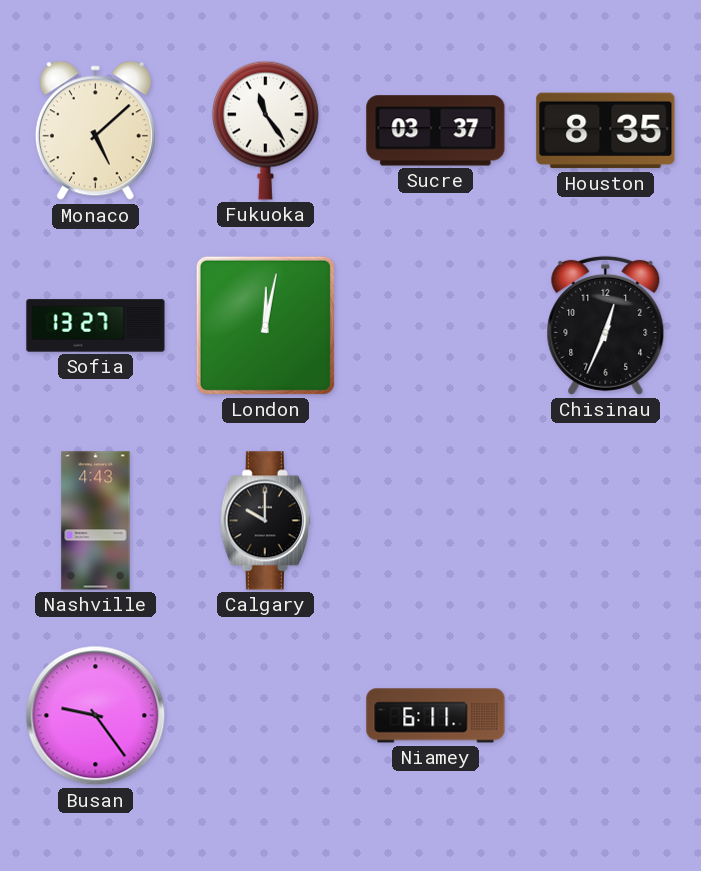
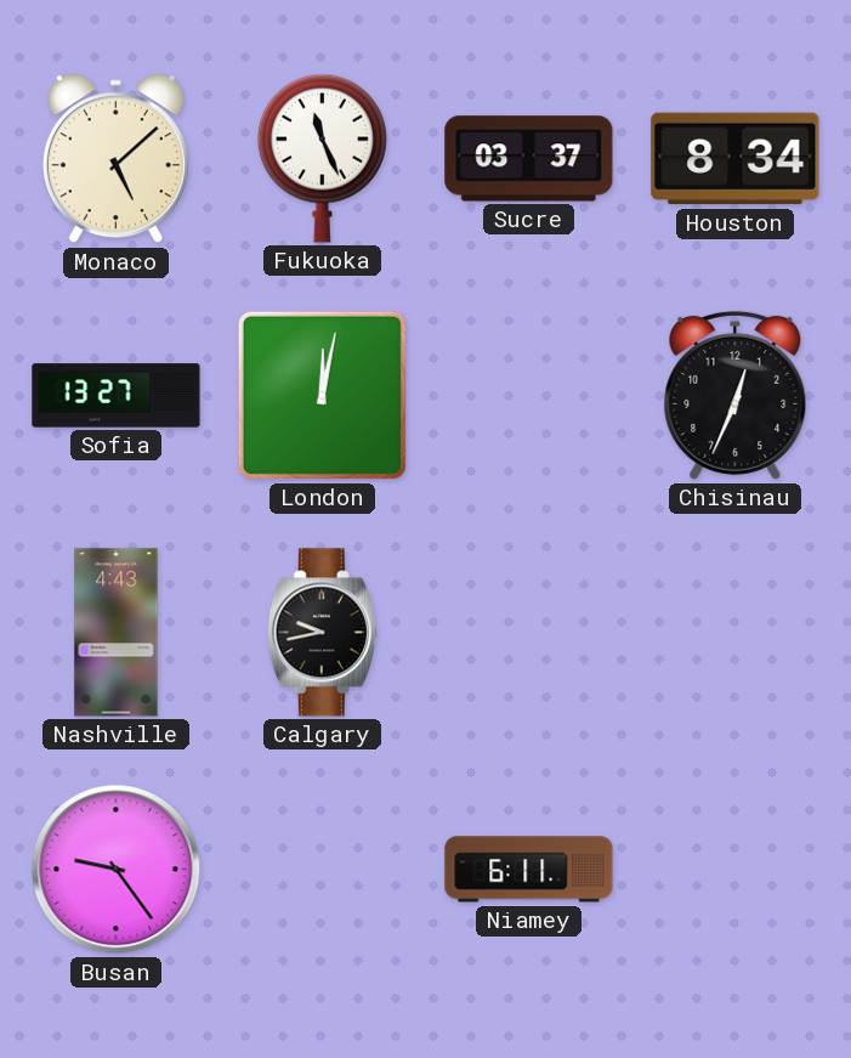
Fukuoka: 11:24 -> 11:26
Houston: 8:35 -> 8:34
Calgary: 10:00 -> 9:43
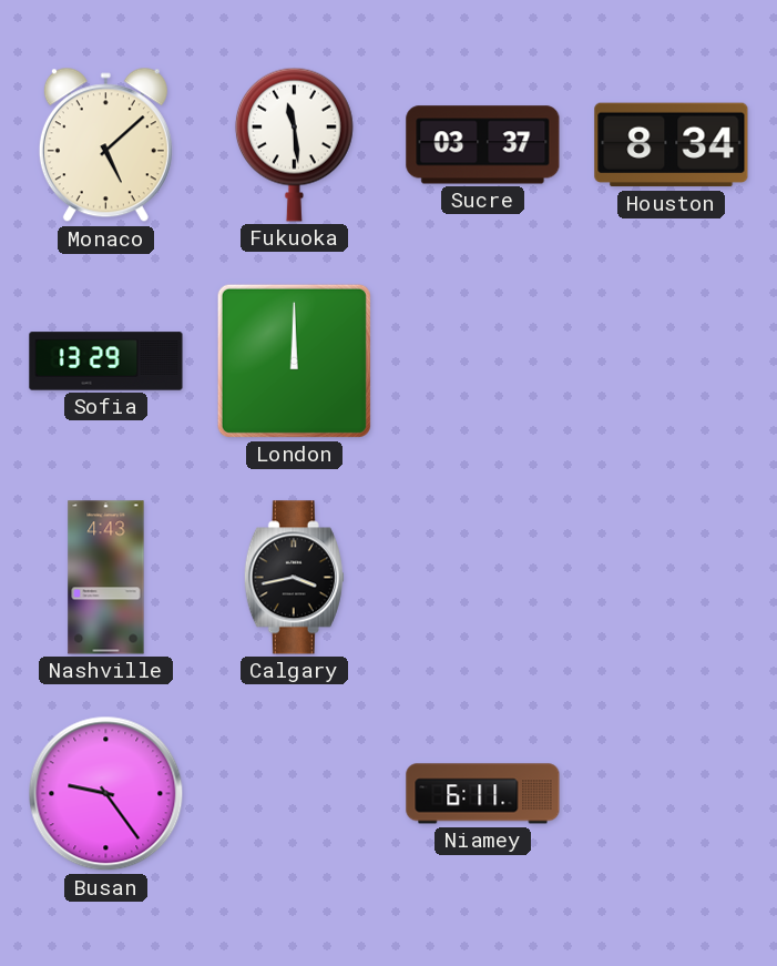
Fukuoka: 11:26 -> 11:29
Sofia: 13:27 -> 13:29
London: 12:02 -> 12:00
Chisinau: 12:34 -> none
Calgary: 9:43 -> 3:43
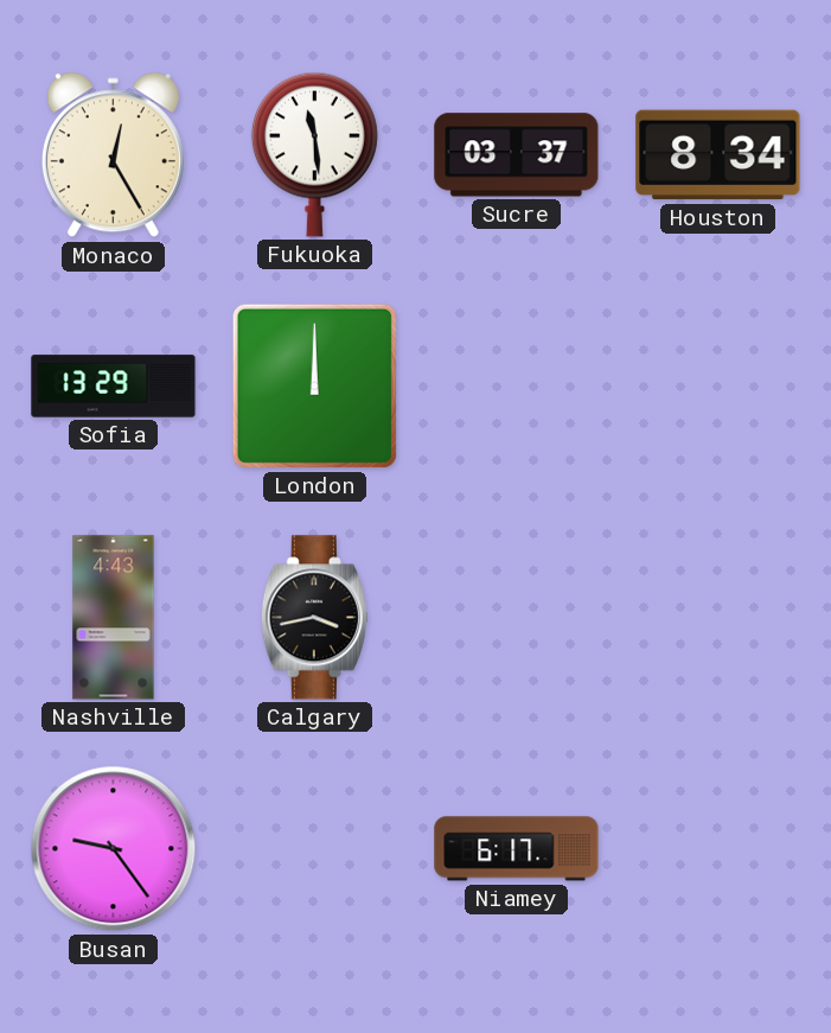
Monaco: 5:08 -> 12:25
Niamey: 6:11 -> 6:17
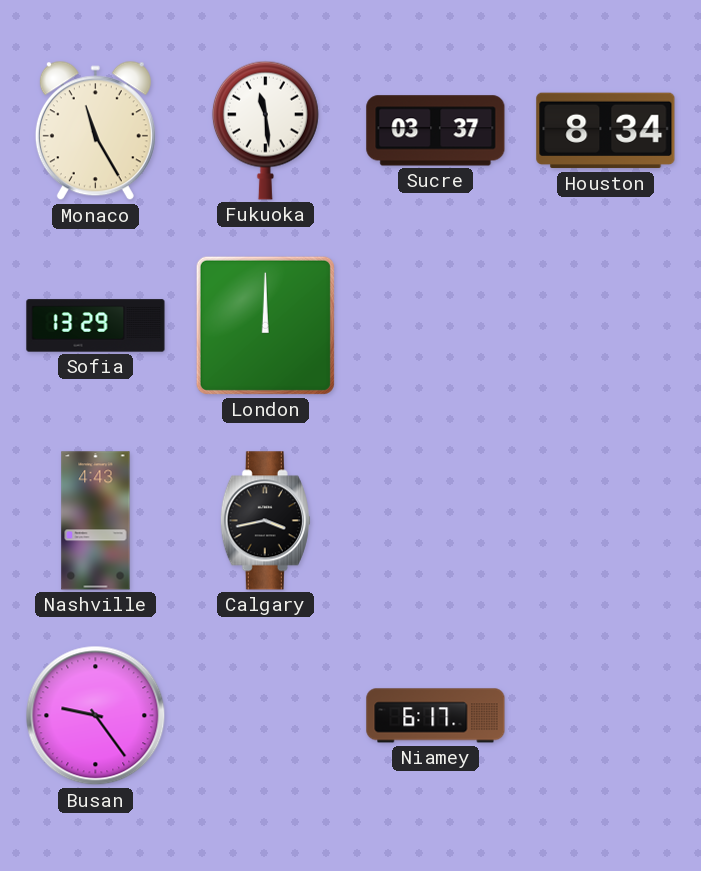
Monaco: 12:25 -> 11:25
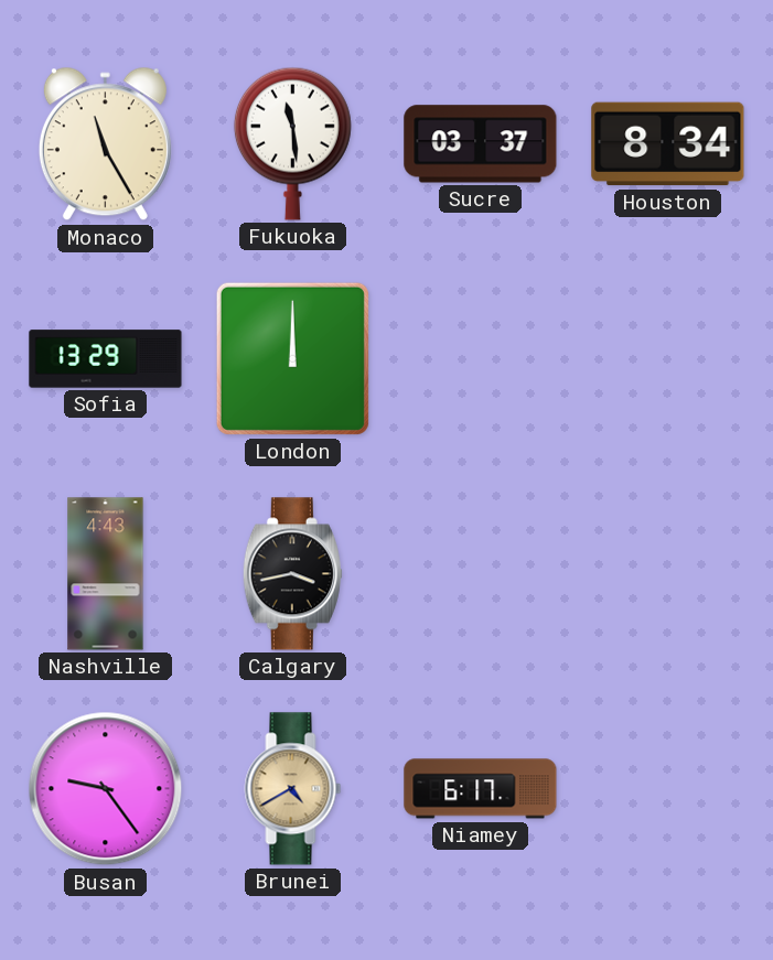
Brunei: none -> 4:40
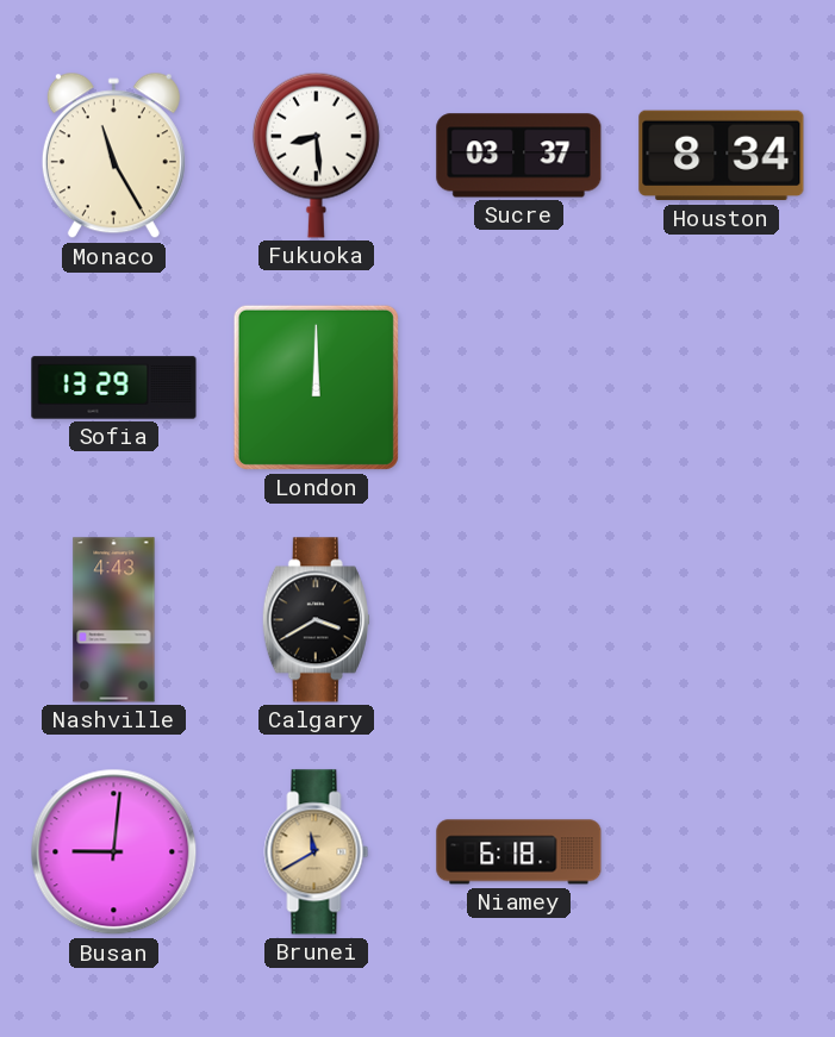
Fukuoka: 11:29 -> 8:29
Calgary: 3:43 -> 3:40
Busan: 9:24 -> 9:01
Brunei: 4:40 -> 11:40
Niamey: 6:17 -> 6:18
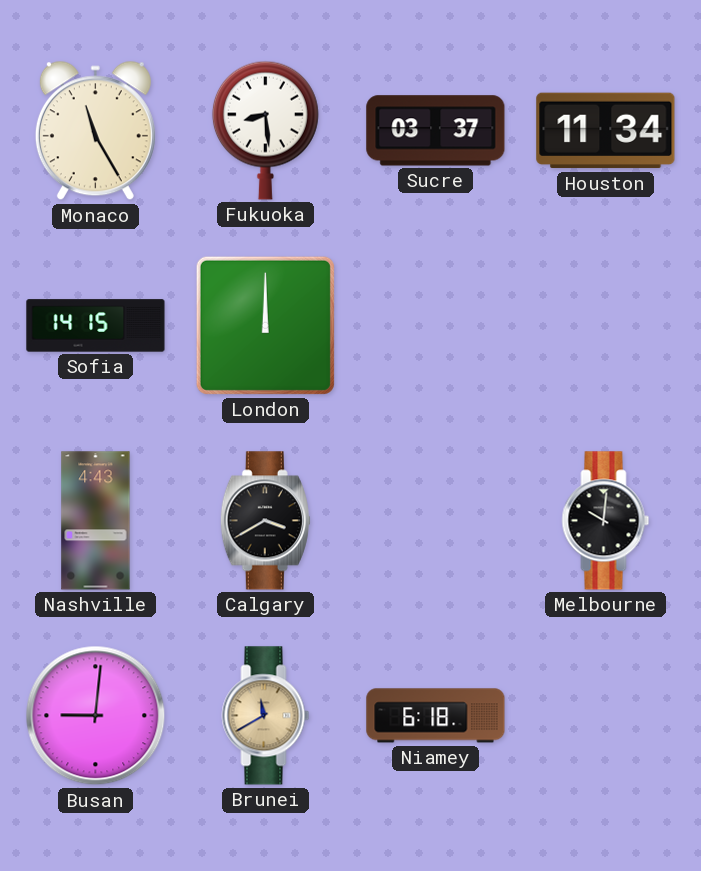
Houston: 8:34 -> 11:34
Sofia: 13:29 -> 14:15
Melbourne: none -> 10:01
